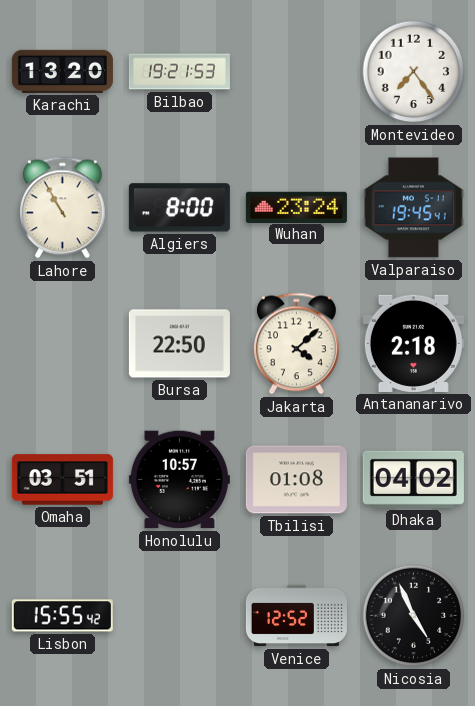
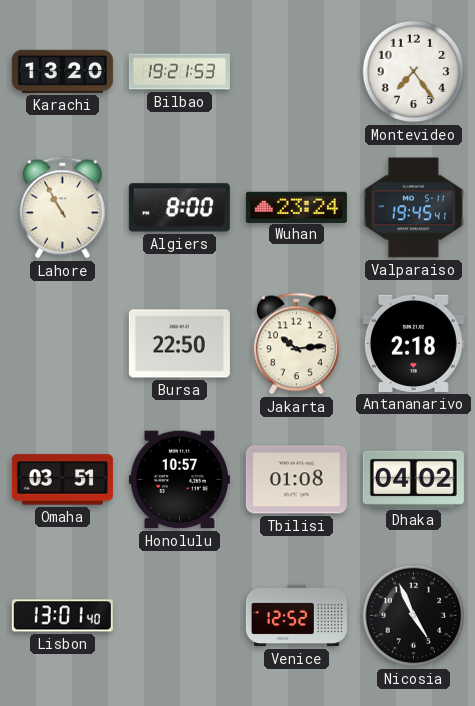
Jakarta: 4:08 -> 10:14
Lisbon: 15:55 -> 13:01
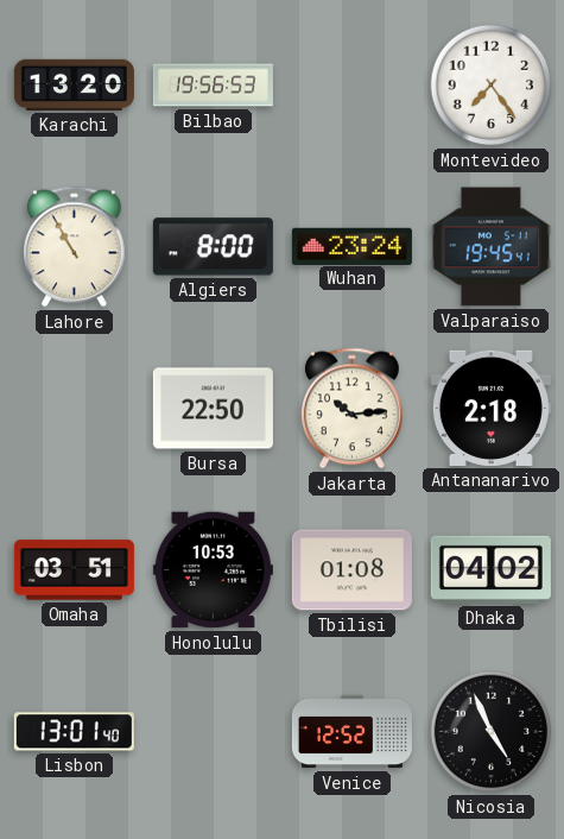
Bilbao: 19:21 -> 19:56
Honolulu: 10:57 -> 10:53
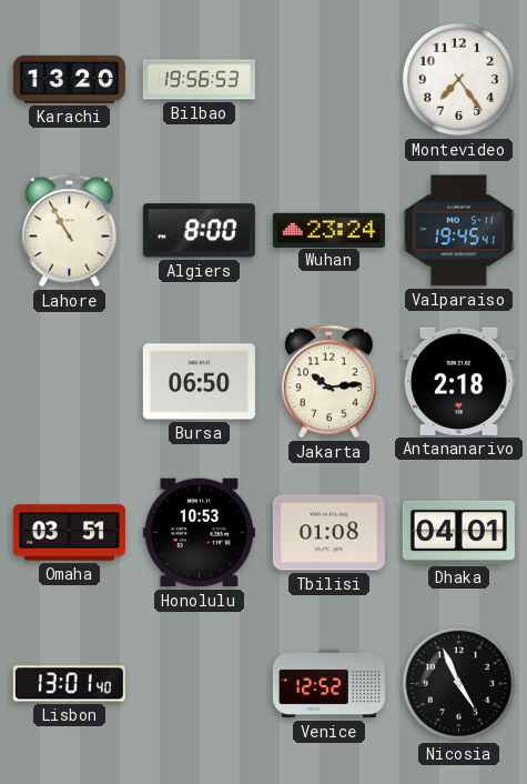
Bursa: 22:50 -> 06:50
Dhaka: 04:02 -> 04:01
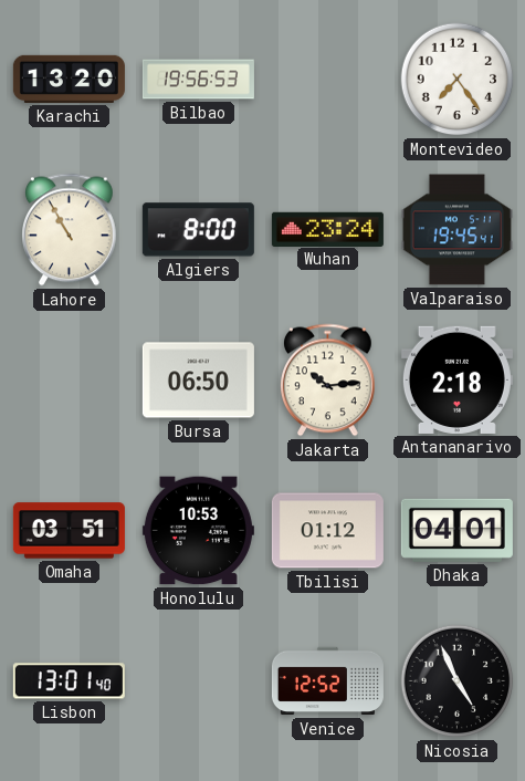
Tbilisi: 01:08 -> 01:12
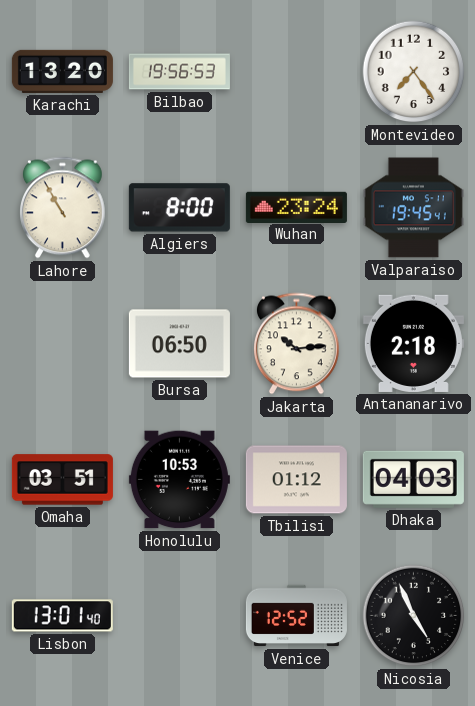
Dhaka: 04:01 -> 04:03
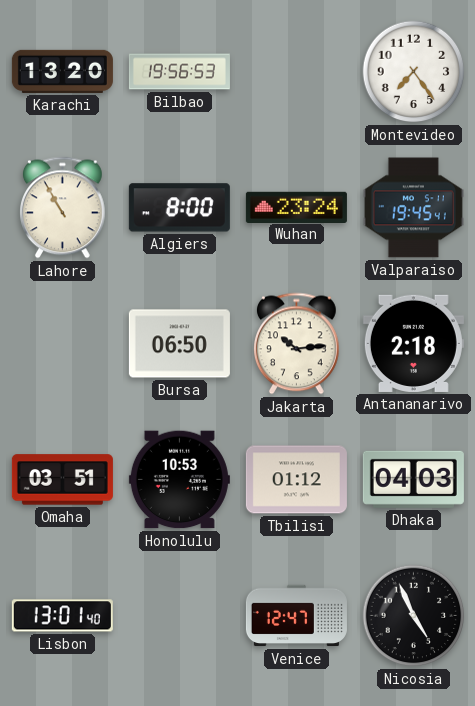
Venice: 12:52 -> 12:47
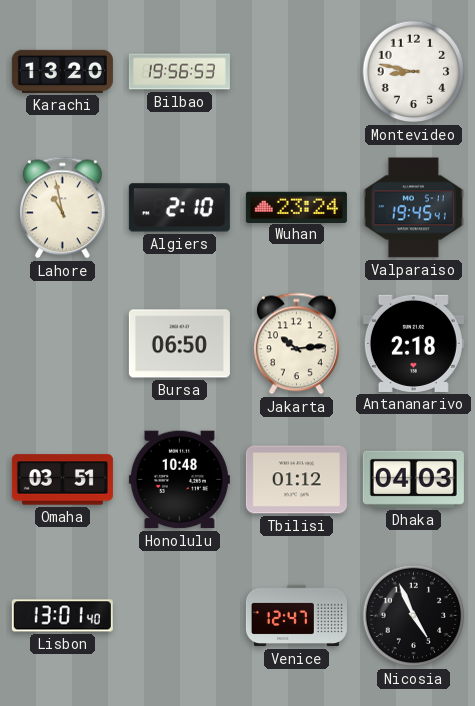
Montevideo: 7:24 -> 8:47
Lahore: 10:55 -> 10:58
Algiers: 8:00 -> 2:10
Honolulu: 10:53 -> 10:48
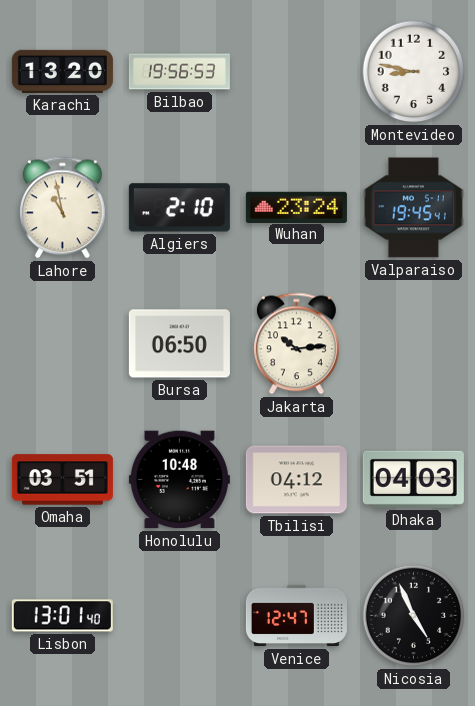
Antananarivo: 2:18 -> none
Tbilisi: 01:12 -> 04:12
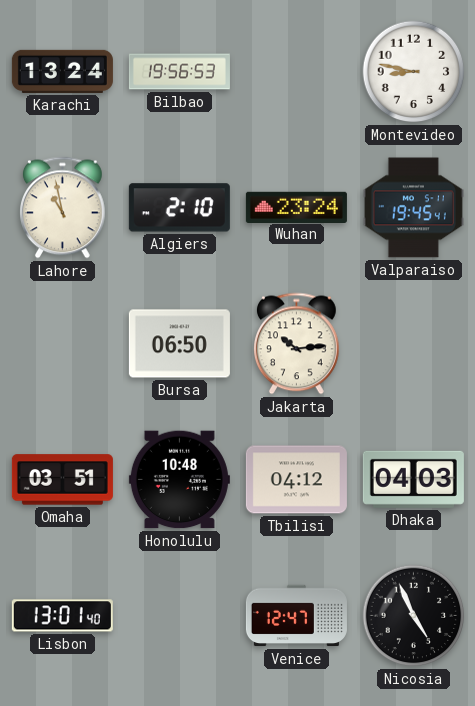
Karachi: 13:20 -> 13:24
